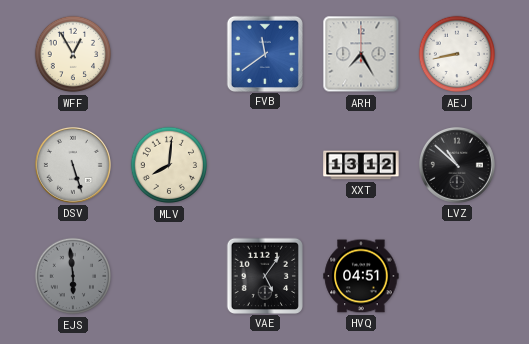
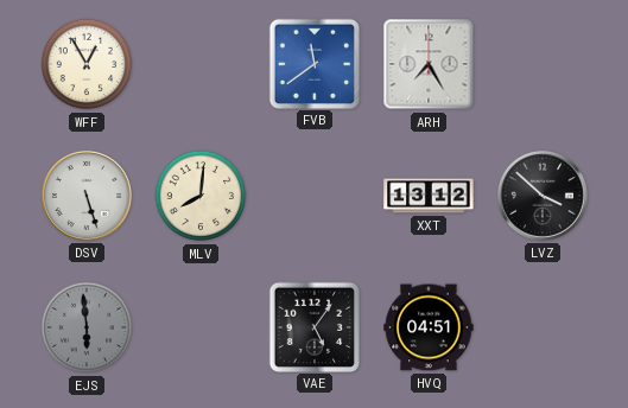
AEJ: 8:43 -> none
LVZ: 10:52 -> 3:52
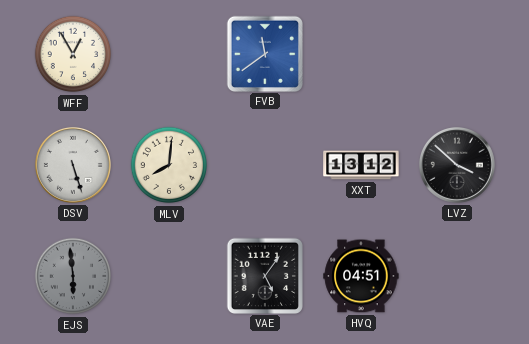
ARH: 7:25 -> none
